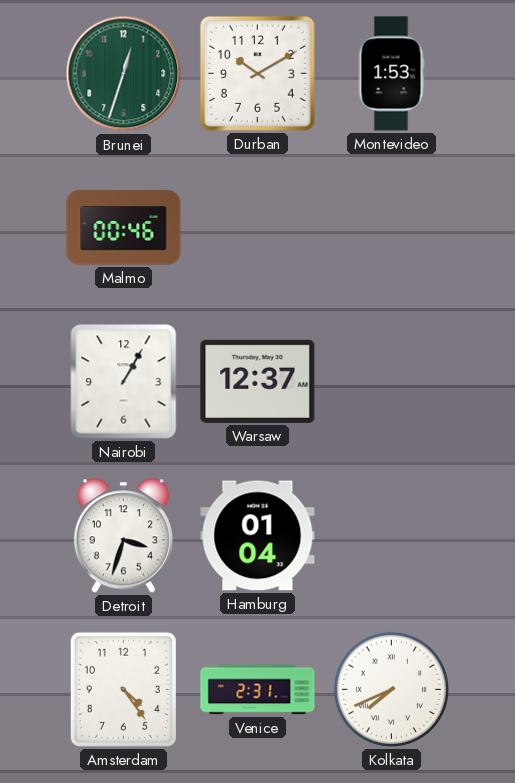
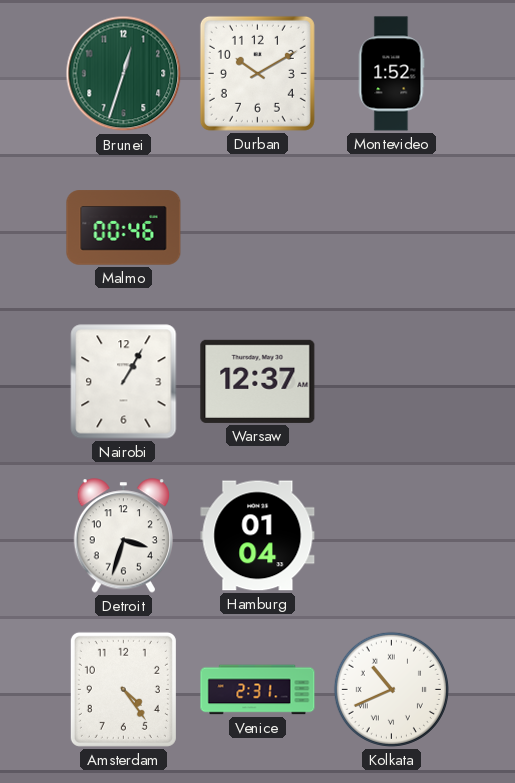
Montevideo: 1:53 -> 1:52
Kolkata: 7:41 -> 10:41
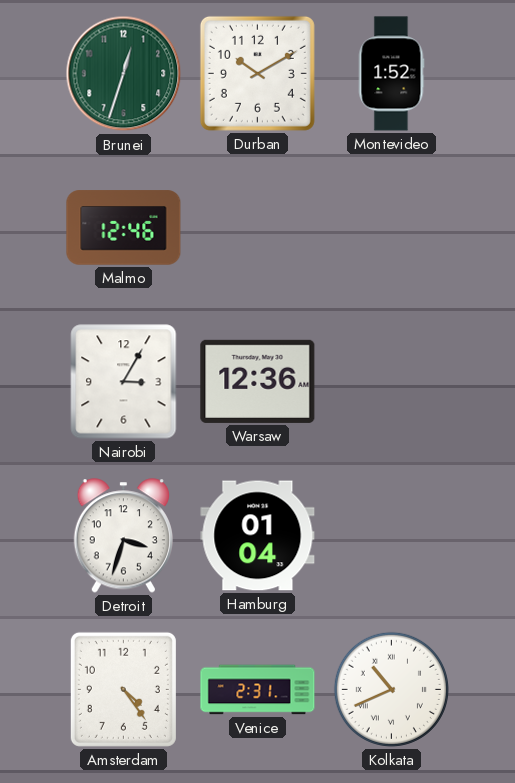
Malmo: 00:46 -> 12:46
Nairobi: 1:05 -> 3:05
Warsaw: 12:37 -> 12:36
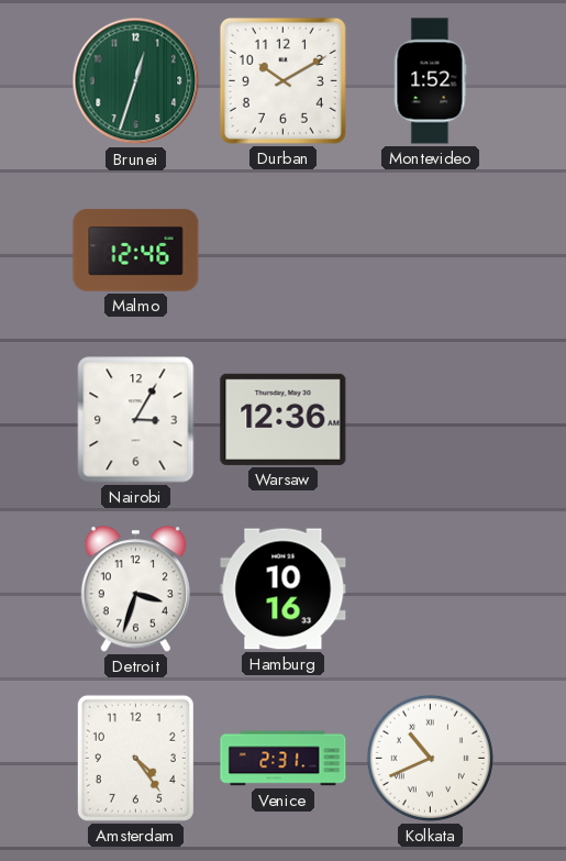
Hamburg: 01:04 -> 10:16
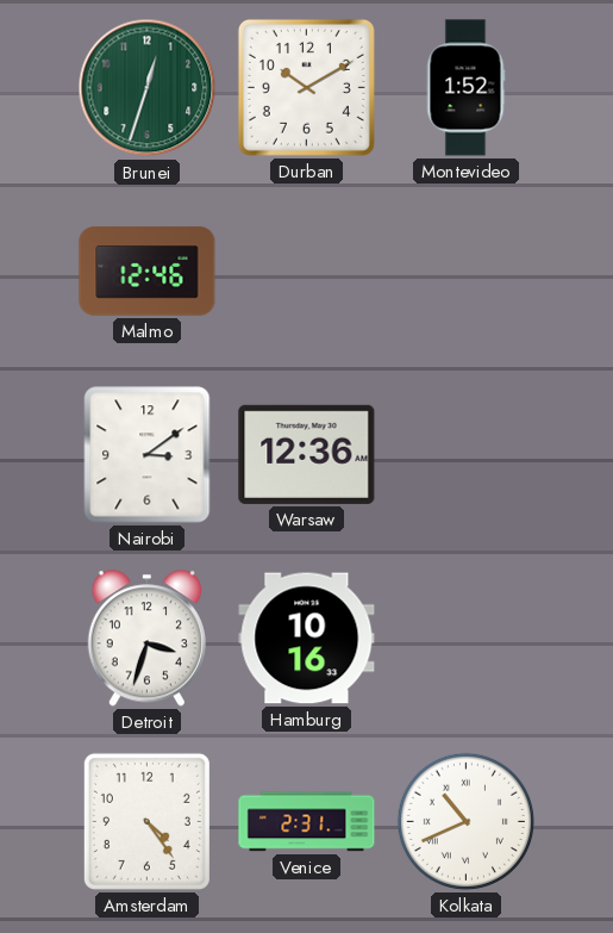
Nairobi: 3:05 -> 3:09
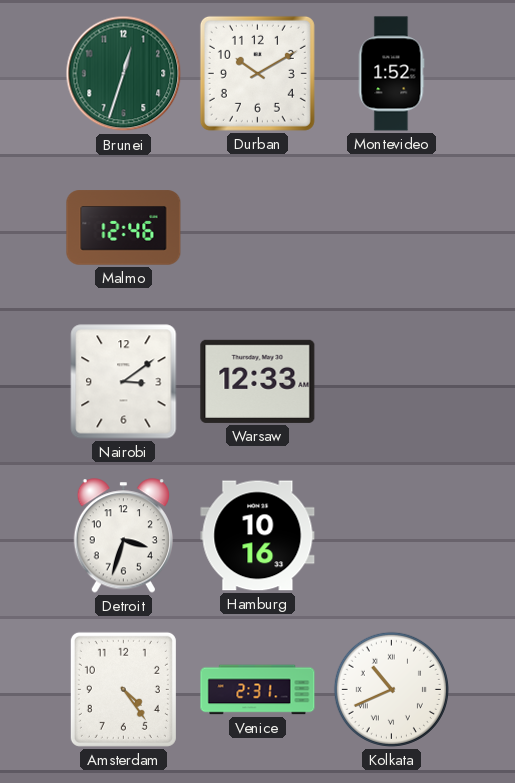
Warsaw: 12:36 -> 12:33
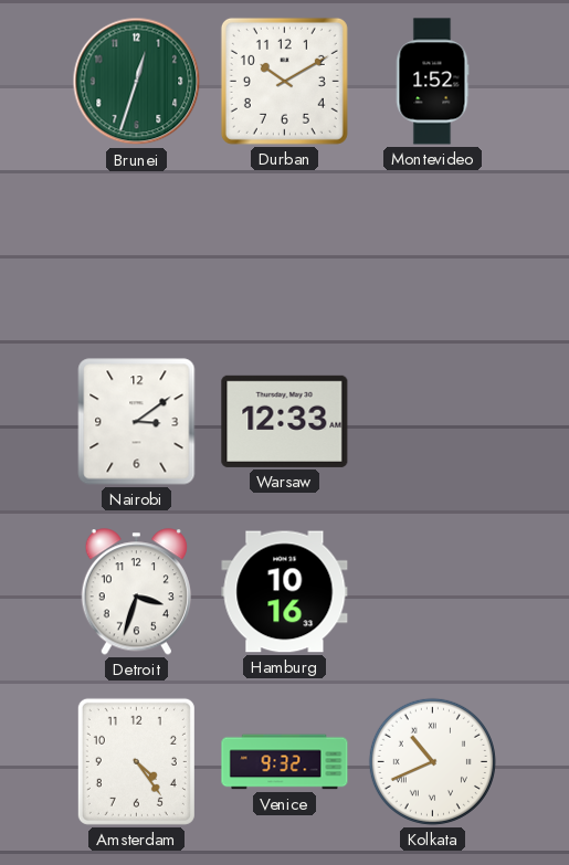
Malmo: 12:46 -> none
Venice: 2:31 -> 9:32
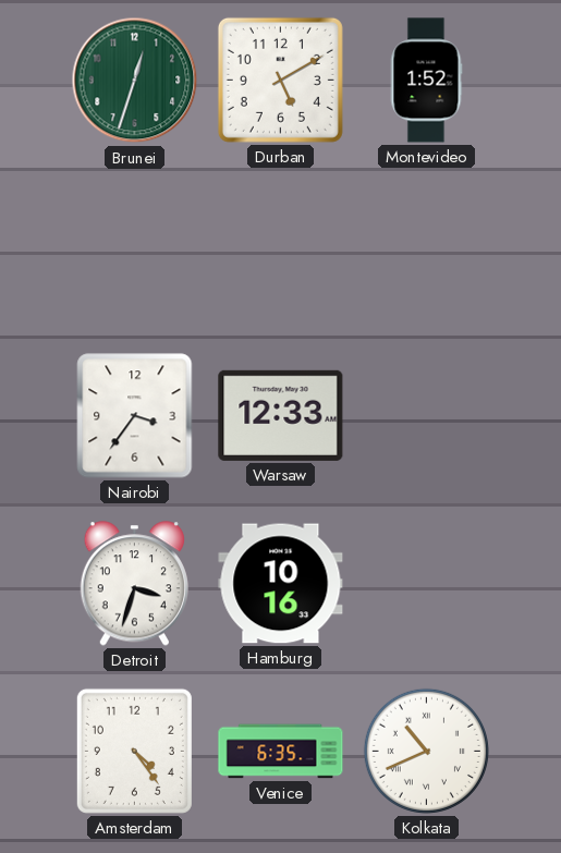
Durban: 10:10 -> 5:10
Nairobi: 3:09 -> 3:36
Venice: 9:32 -> 6:35
